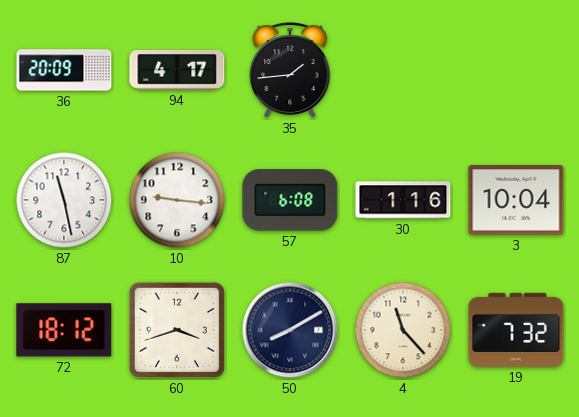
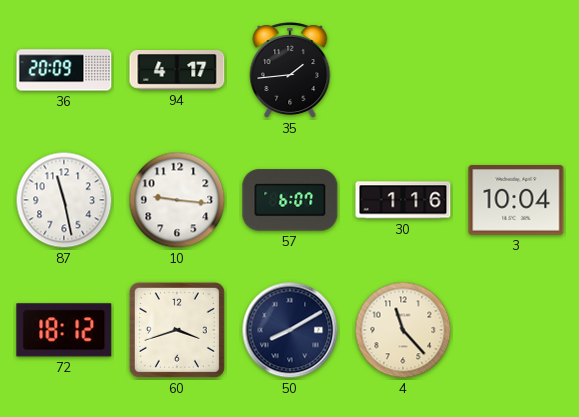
57: 6:08 -> 6:07
19: 7:32 -> none
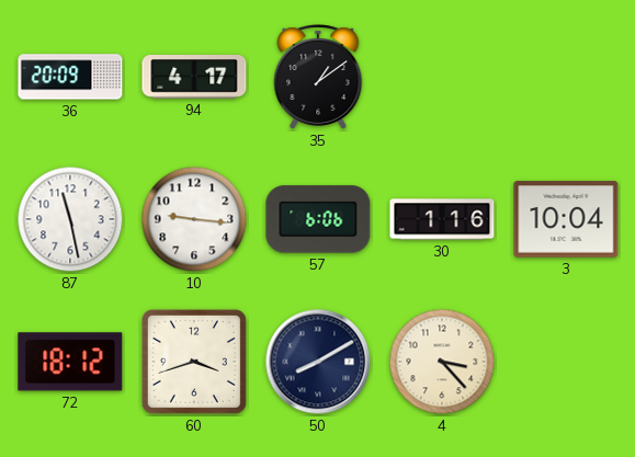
35: 1:44 -> 1:09
57: 6:07 -> 6:06
4: 11:23 -> 3:23
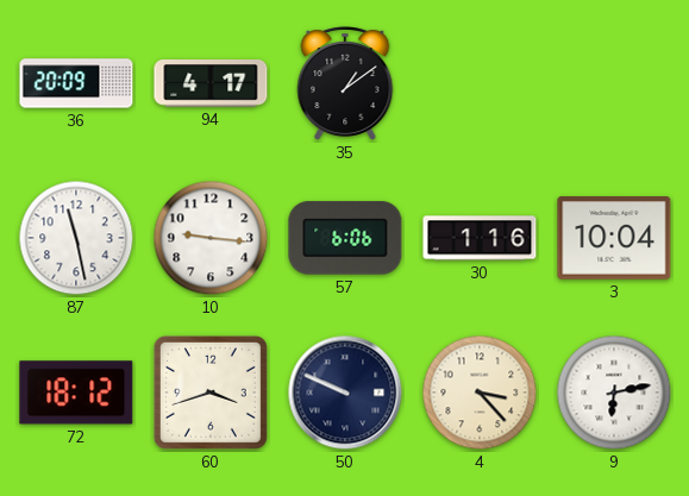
50: 8:10 -> 9:49
9: none -> 6:13
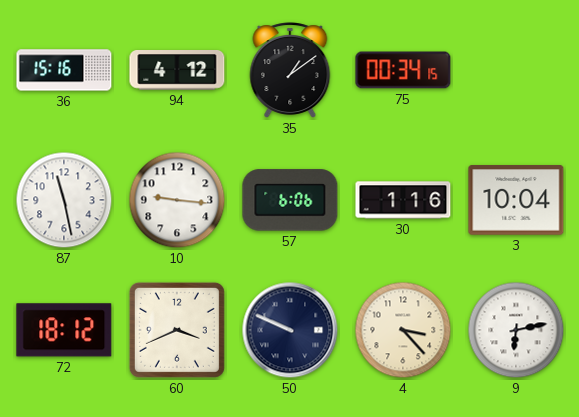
36: 20:09 -> 15:16
94: 4:17 -> 4:12
75: none -> 00:34
60: 3:42 -> 3:41
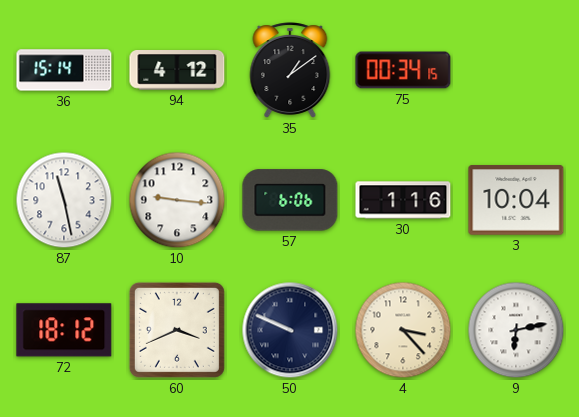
36: 15:16 -> 15:14
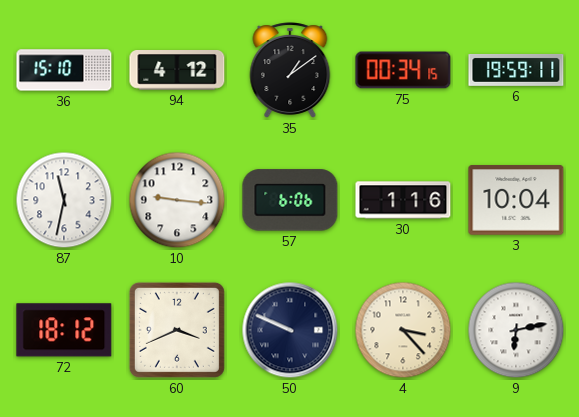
36: 15:14 -> 15:10
6: none -> 19:59
87: 11:28 -> 11:32
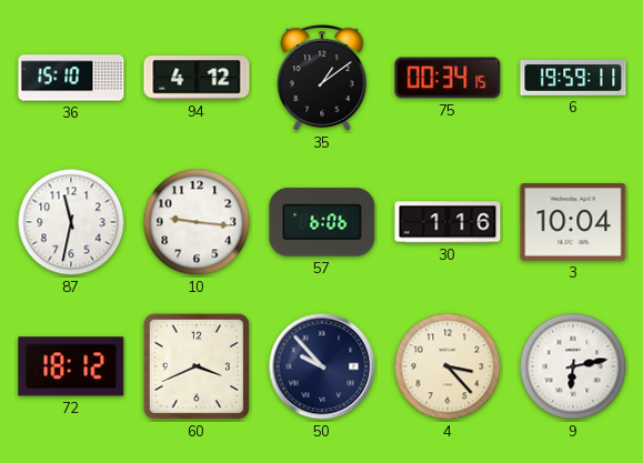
50: 9:49 -> 9:53
